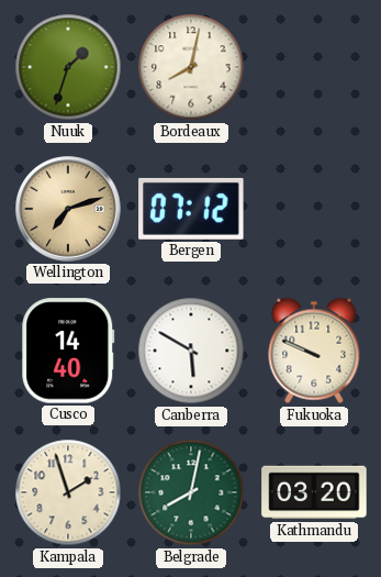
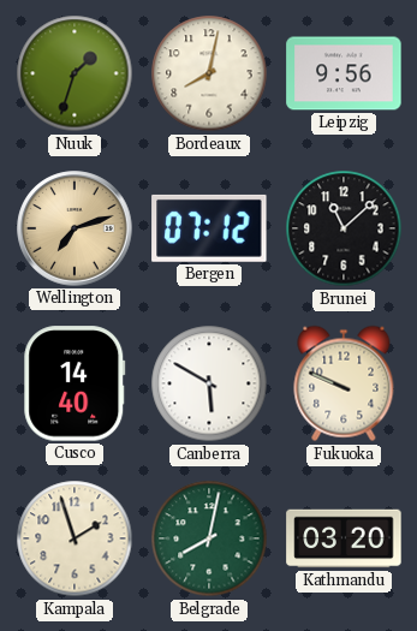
Leipzig: none -> 9:56
Brunei: none -> 11:08
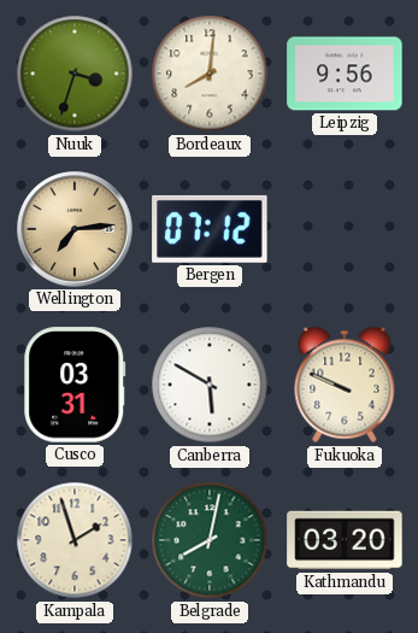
Nuuk: 1:33 -> 3:33
Bordeaux: 8:02 -> 8:01
Wellington: 7:12 -> 7:14
Brunei: 11:08 -> none
Cusco: 14:40 -> 03:31
